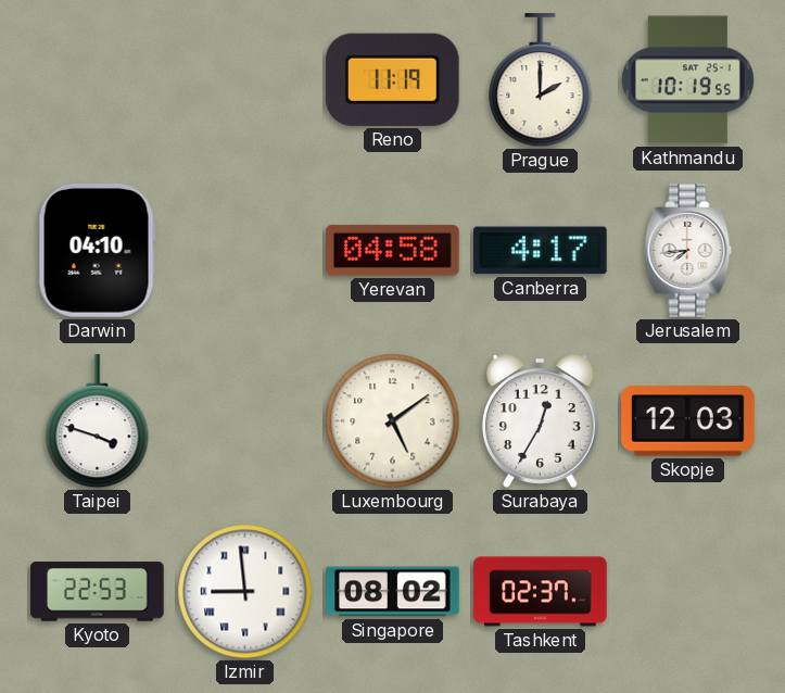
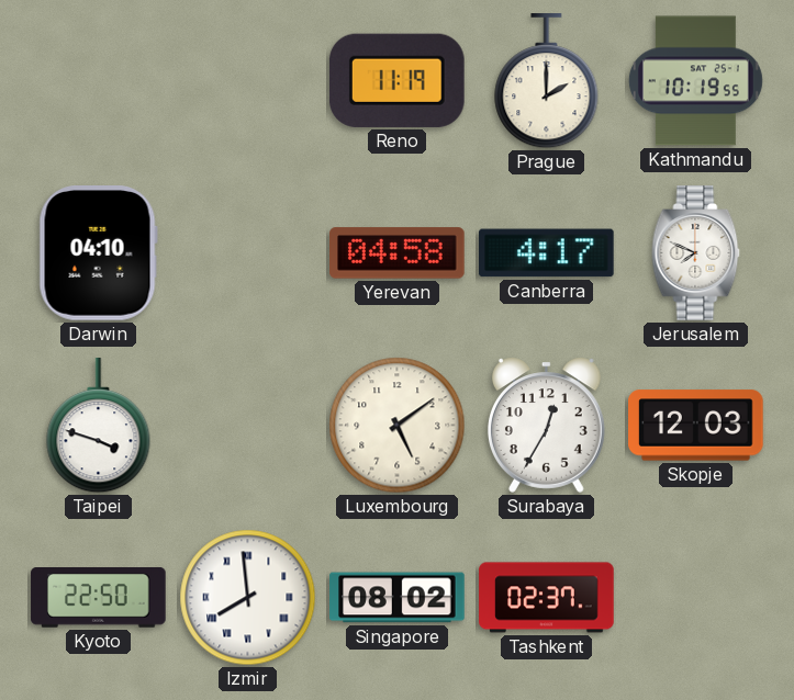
Jerusalem: 7:44 -> 7:49
Kyoto: 22:53 -> 22:50
Izmir: 8:59 -> 7:59
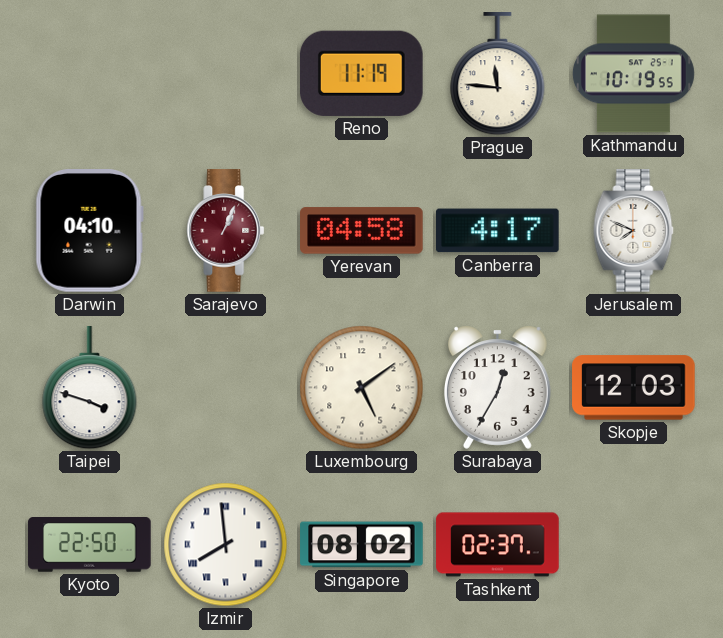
Prague: 2:00 -> 11:46
Sarajevo: none -> 1:04
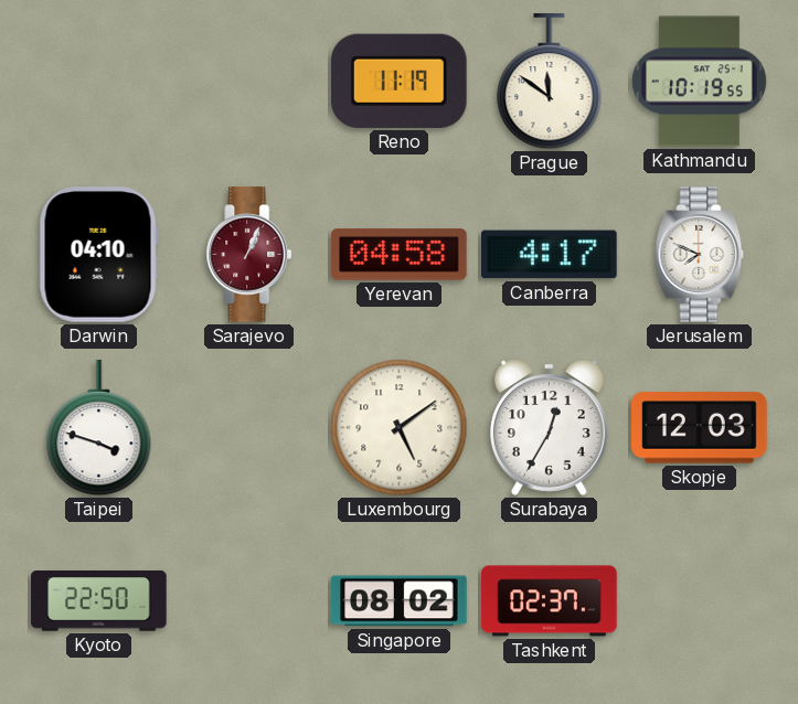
Prague: 11:46 -> 11:51
Izmir: 7:59 -> none
